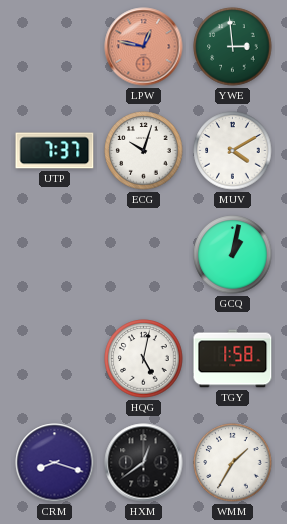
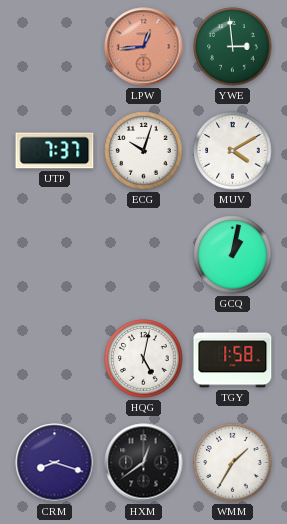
LPW: 12:47 -> 12:44
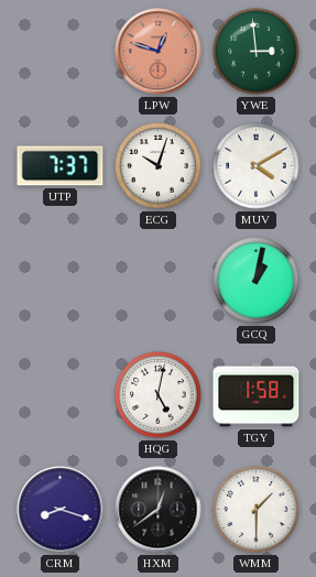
LPW: 12:44 -> 12:48
WMM: 1:35 -> 1:30
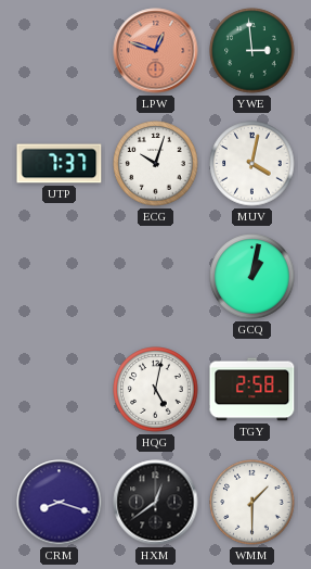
MUV: 4:10 -> 4:02
TGY: 1:58 -> 2:58
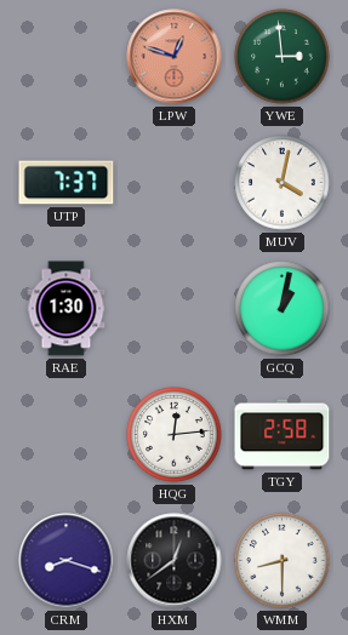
ECG: 10:03 -> none
RAE: none -> 1:30
HQG: 5:02 -> 12:14
WMM: 1:30 -> 8:30
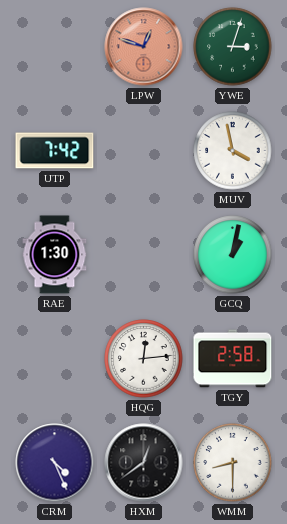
YWE: 2:59 -> 3:03
UTP: 7:37 -> 7:42
MUV: 4:02 -> 3:58
CRM: 8:18 -> 4:26
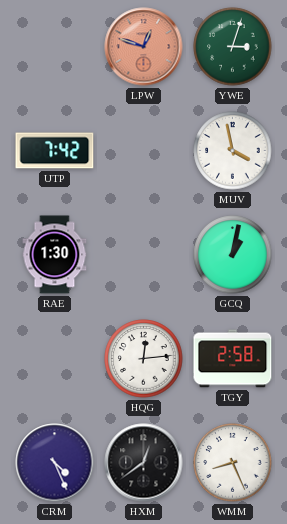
WMM: 8:30 -> 8:26
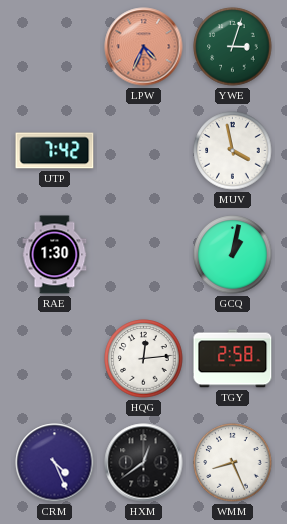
LPW: 12:48 -> 4:34
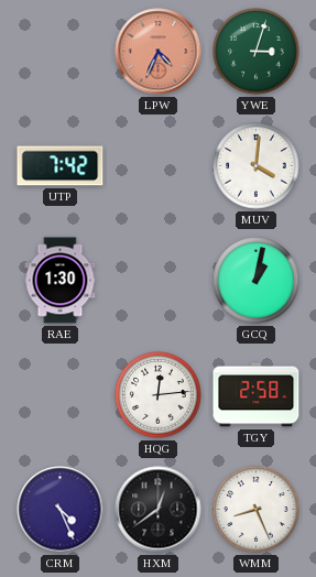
MUV: 3:58 -> 4:01
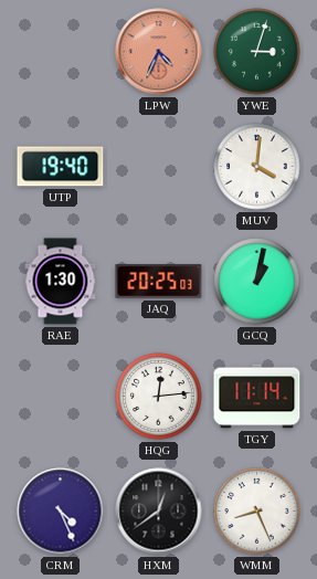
UTP: 7:42 -> 19:40
JAQ: none -> 20:25
TGY: 2:58 -> 11:14
